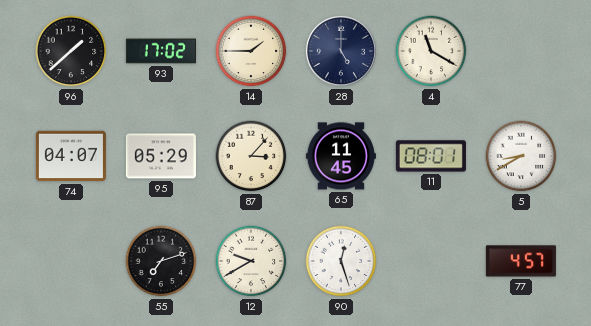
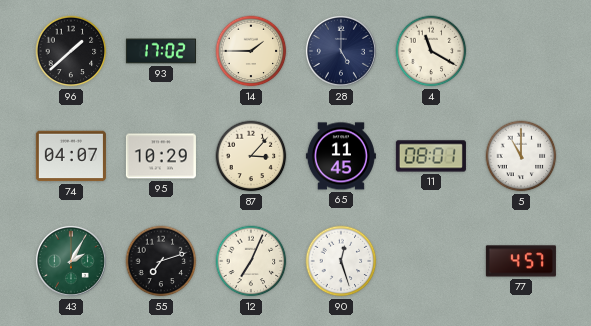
95: 05:29 -> 10:29
5: 8:40 -> 11:00
43: none -> 2:05
12: 9:40 -> 7:04
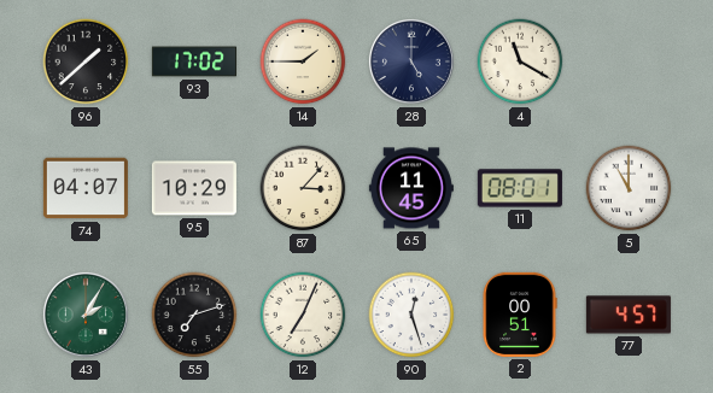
2: none -> 00:51
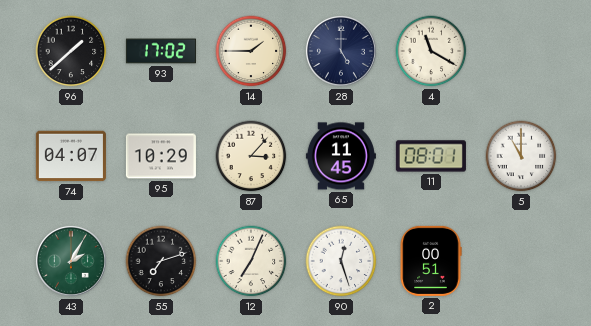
77: 4:57 -> none
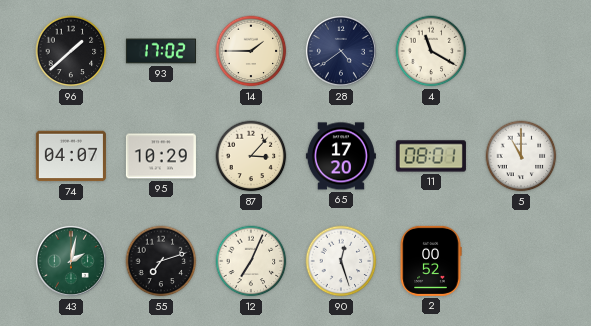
28: 5:00 -> 4:39
65: 11:45 -> 17:20
43: 2:05 -> 2:02
2: 00:51 -> 00:52
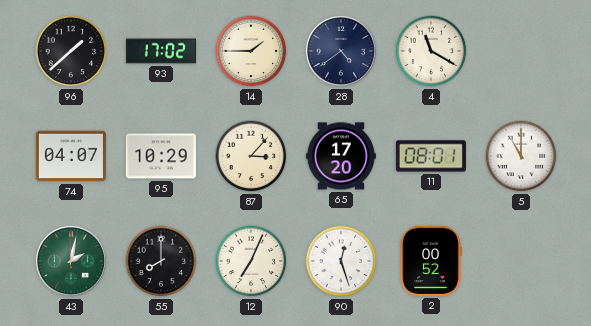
55: 7:12 -> 8:00
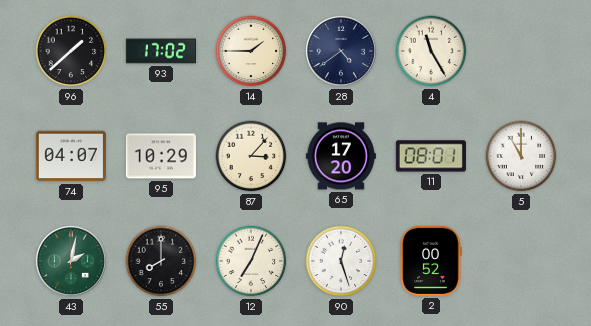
4: 11:20 -> 11:25
